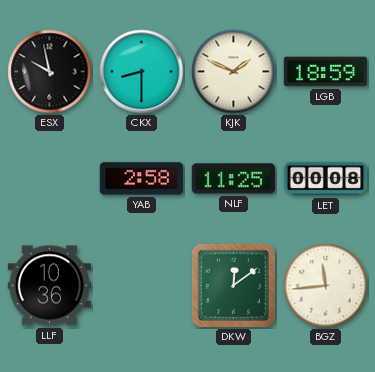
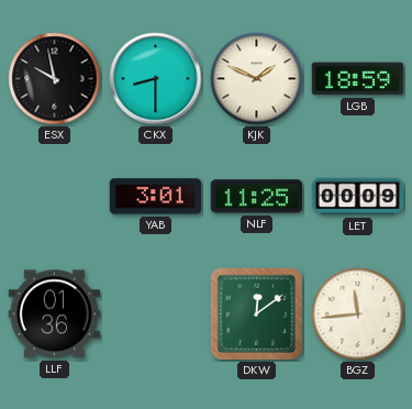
YAB: 2:58 -> 3:01
LET: 00:08 -> 00:09
LLF: 10:36 -> 01:36
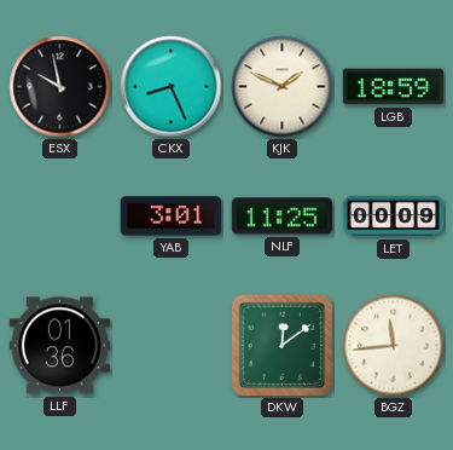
CKX: 8:30 -> 8:26
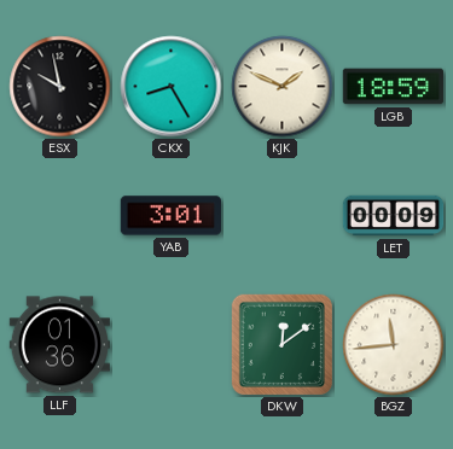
CKX: 8:26 -> 8:25
NLF: 11:25 -> none
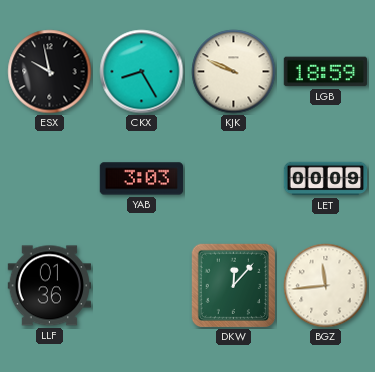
KJK: 1:49 -> 9:49
YAB: 3:01 -> 3:03
DKW: 12:09 -> 12:07
